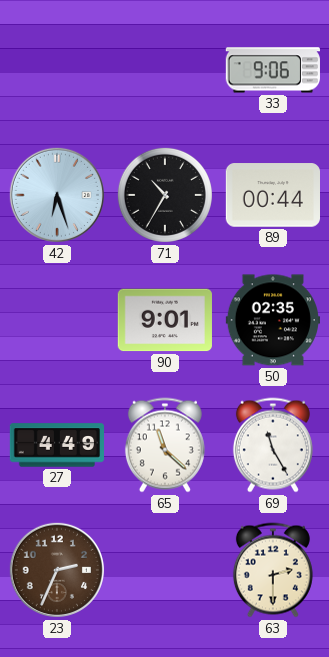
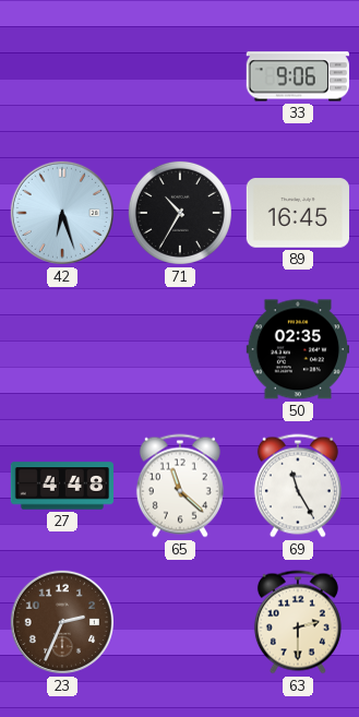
89: 00:44 -> 16:45
90: 9:01 -> none
27: 4:49 -> 4:48
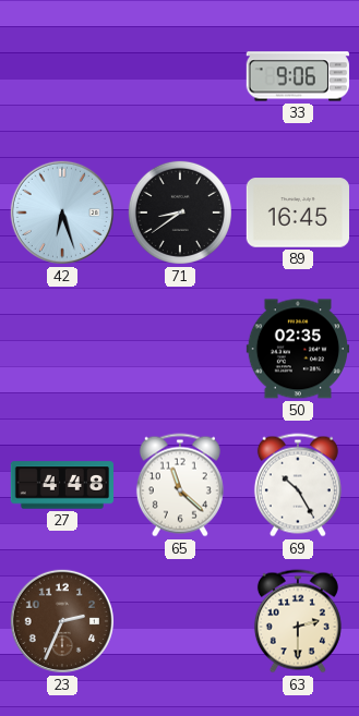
71: 10:35 -> 8:39
69: 11:25 -> 10:25
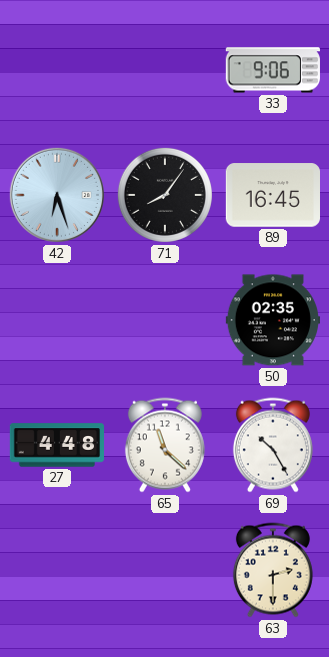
71: 8:39 -> 8:06
23: 2:34 -> none
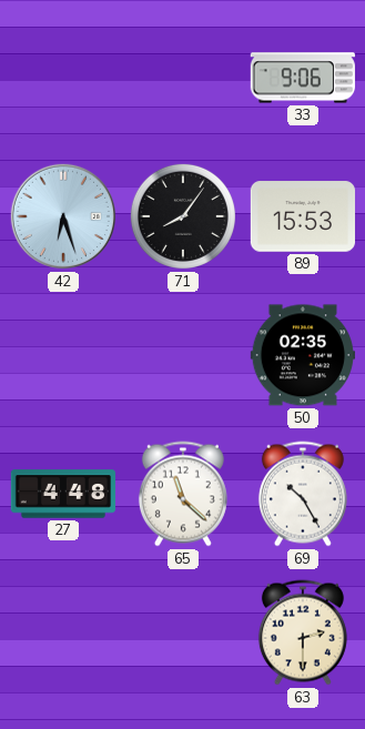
89: 16:45 -> 15:53
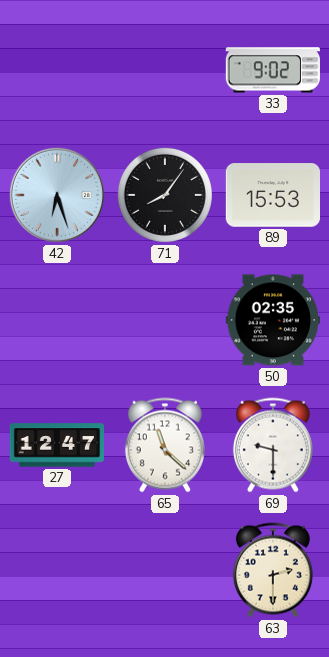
33: 9:06 -> 9:02
27: 4:48 -> 12:47
69: 10:25 -> 9:30
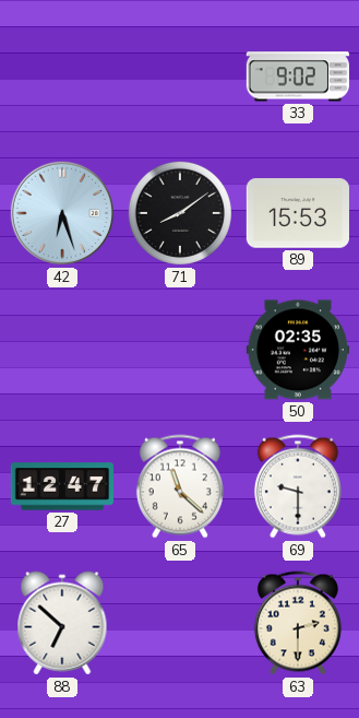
71: 8:06 -> 8:09
88: none -> 6:52
